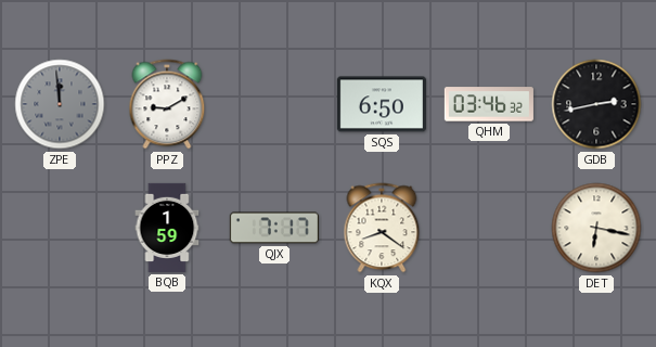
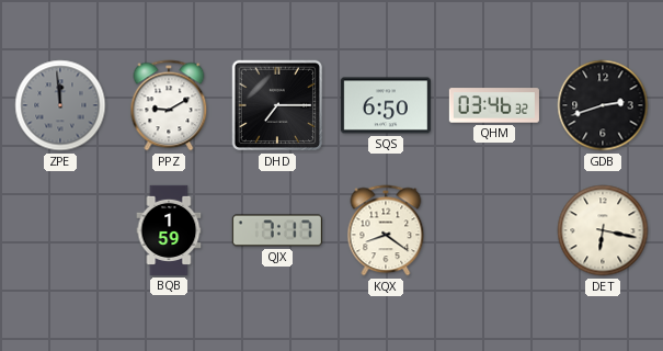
DHD: none -> 7:15
GDB: 2:43 -> 2:42
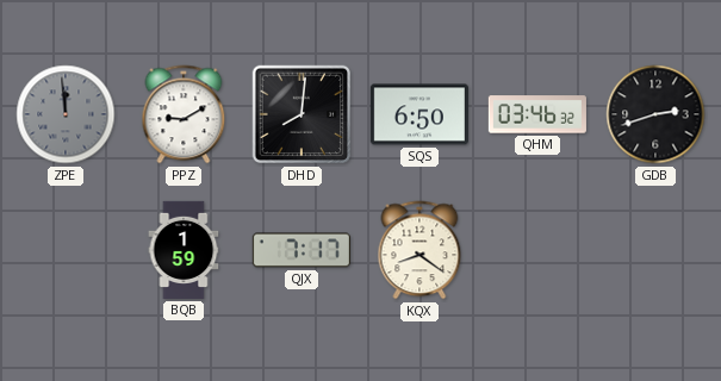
DHD: 7:15 -> 8:01
DET: 6:17 -> none
